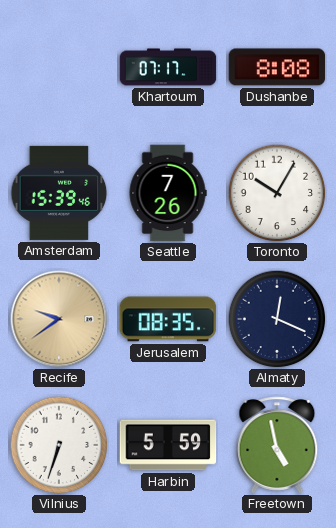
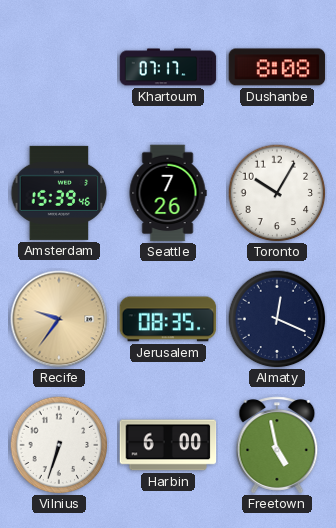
Recife: 9:39 -> 9:36
Harbin: 5:59 -> 6:00
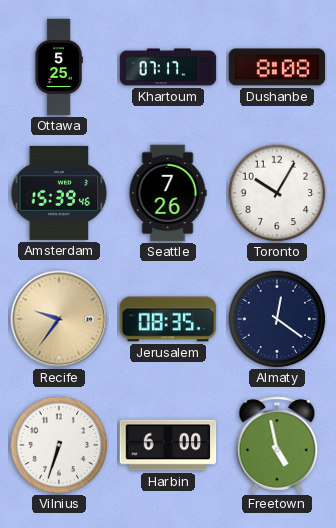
Ottawa: none -> 5:25
Almaty: 12:19 -> 12:21
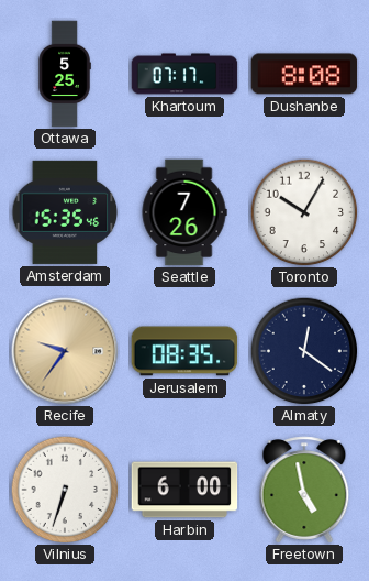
Amsterdam: 15:39 -> 15:35
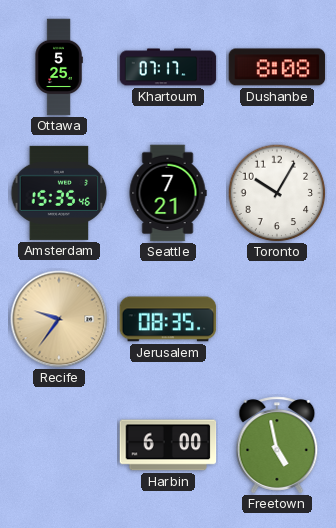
Seattle: 7:26 -> 7:21
Almaty: 12:21 -> none
Vilnius: 6:33 -> none
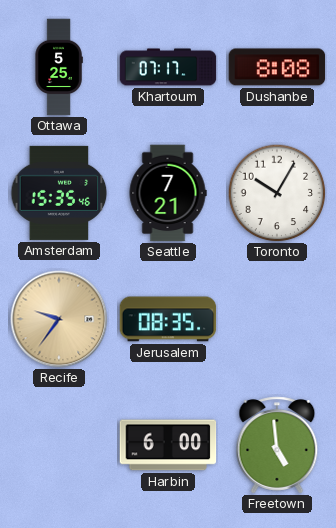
Freetown: 4:58 -> 4:59
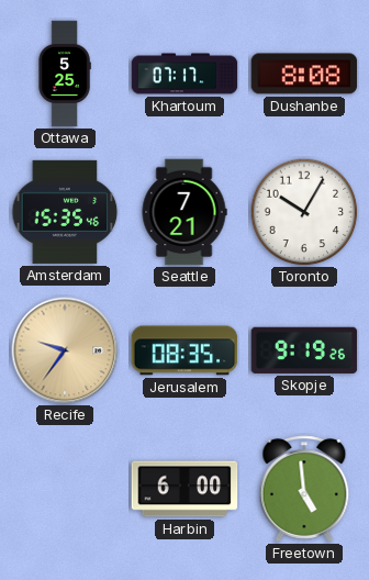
Skopje: none -> 9:19
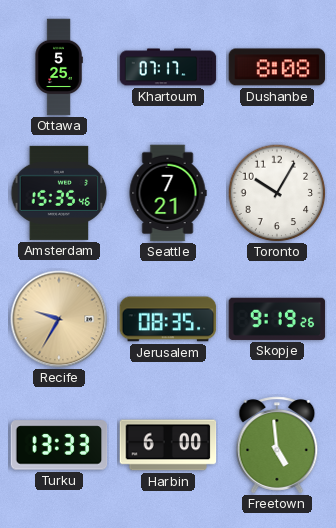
Recife: 9:36 -> 9:35
Turku: none -> 13:33
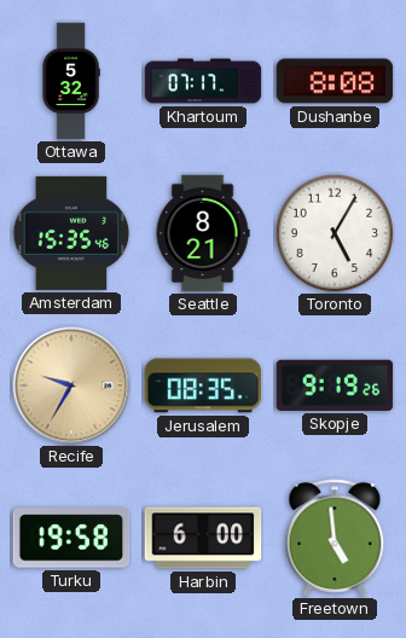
Ottawa: 5:25 -> 5:32
Seattle: 7:21 -> 8:21
Toronto: 10:05 -> 5:05
Turku: 13:33 -> 19:58
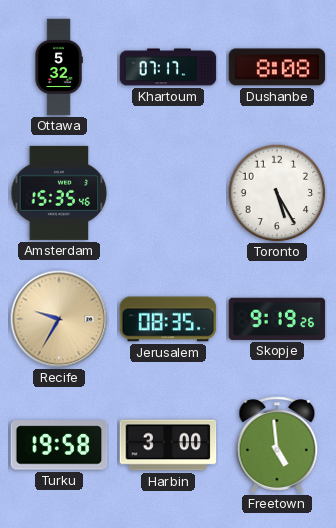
Seattle: 8:21 -> none
Toronto: 5:05 -> 5:25
Harbin: 6:00 -> 3:00
